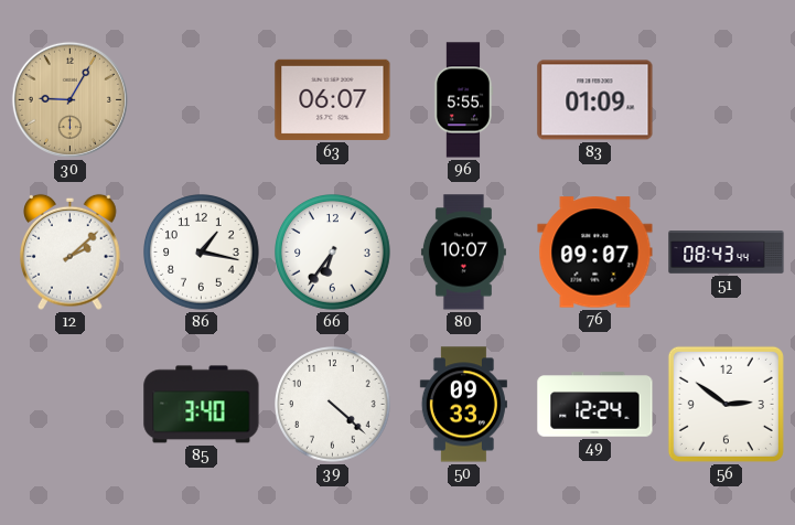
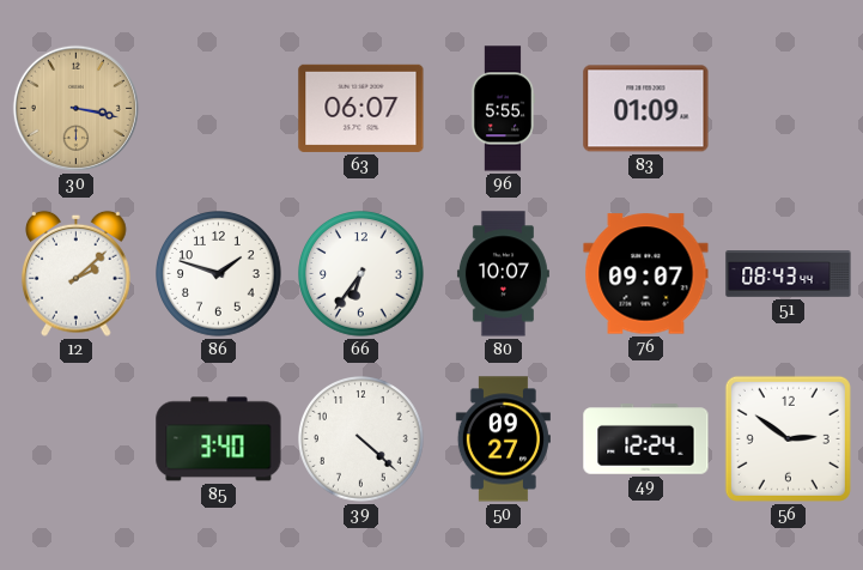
30: 9:05 -> 3:17
86: 1:17 -> 1:48
50: 09:33 -> 09:27
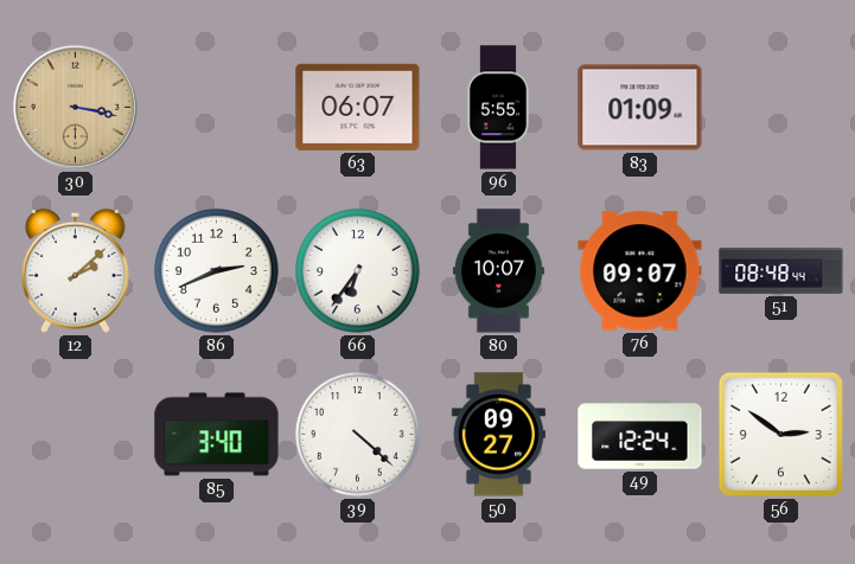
86: 1:48 -> 2:41
51: 08:43 -> 08:48
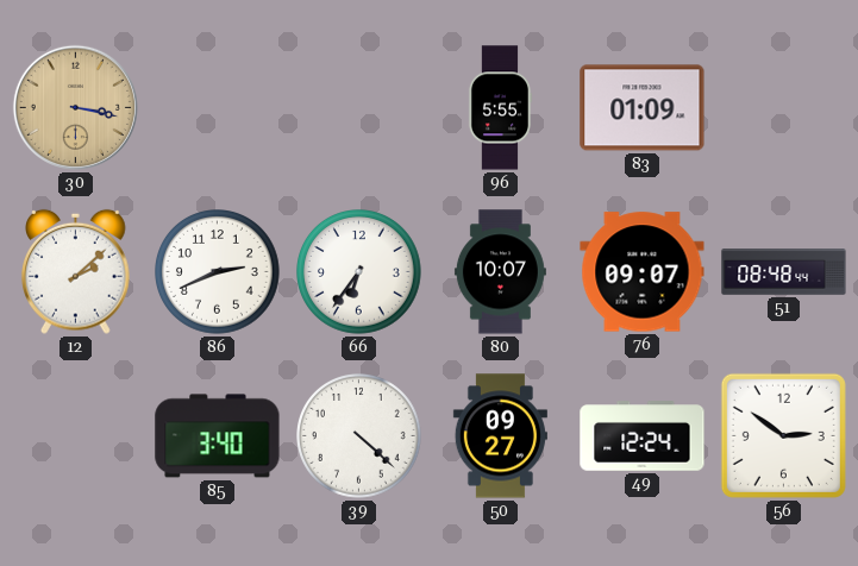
63: 06:07 -> none
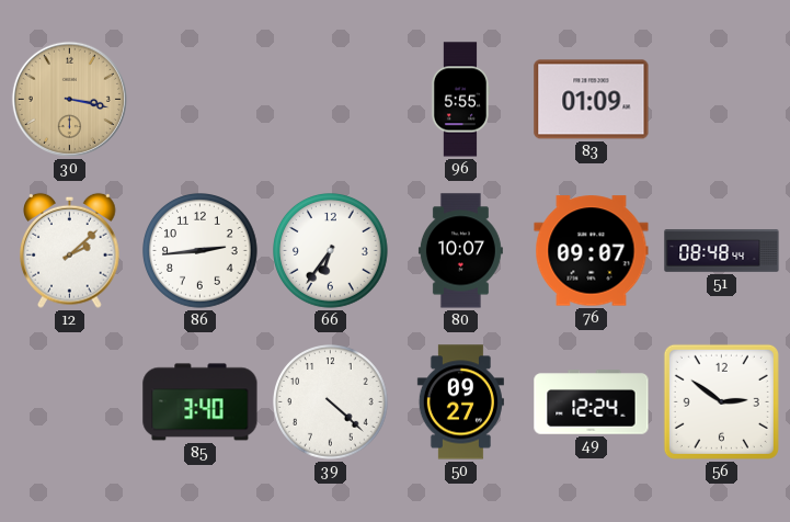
86: 2:41 -> 2:44
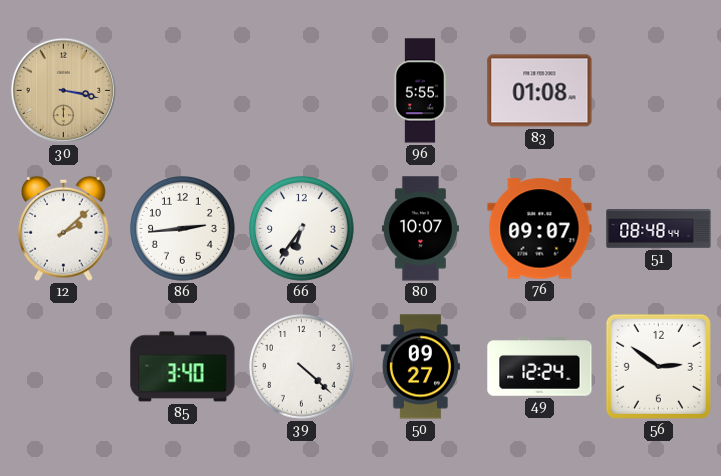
83: 01:09 -> 01:08
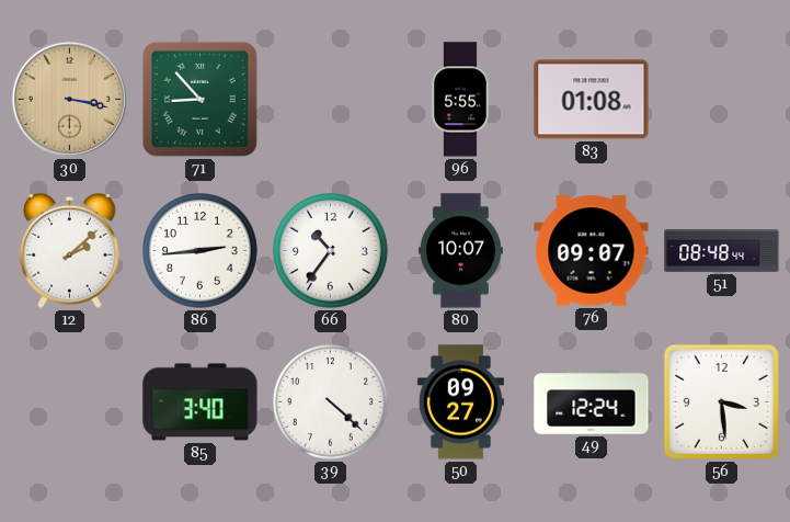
71: none -> 8:53
66: 6:36 -> 10:36
56: 2:51 -> 3:29
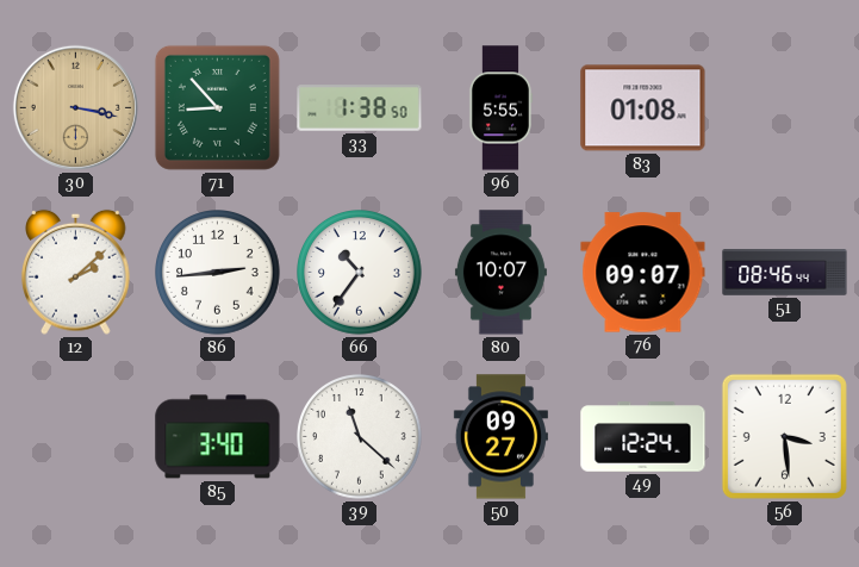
33: none -> 1:38
51: 08:48 -> 08:46
39: 4:22 -> 11:22
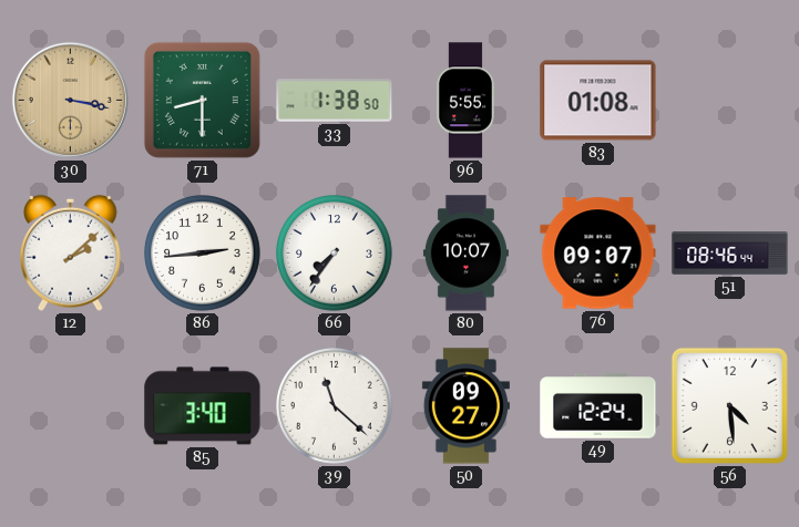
71: 8:53 -> 8:30
66: 10:36 -> 7:36
56: 3:29 -> 4:29
